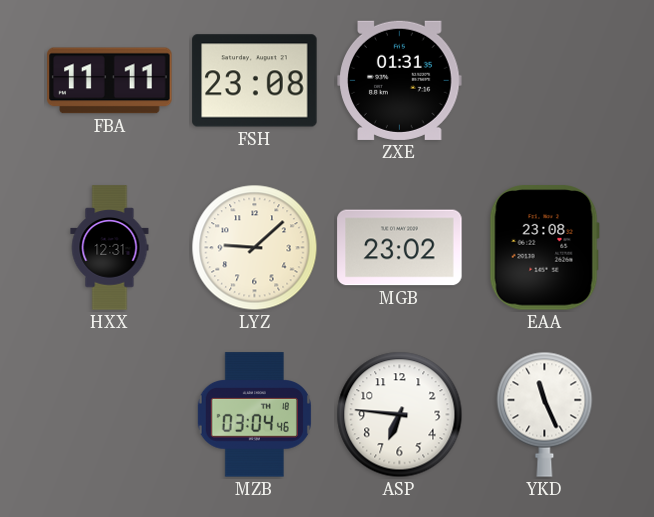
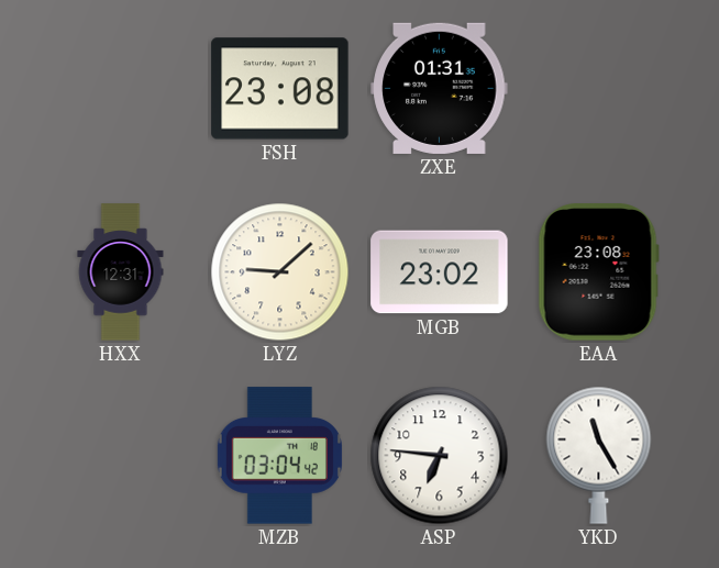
FBA: 11:11 -> none
MZB: 03:04:46 -> 03:04:42
YKD: 11:26 -> 11:25
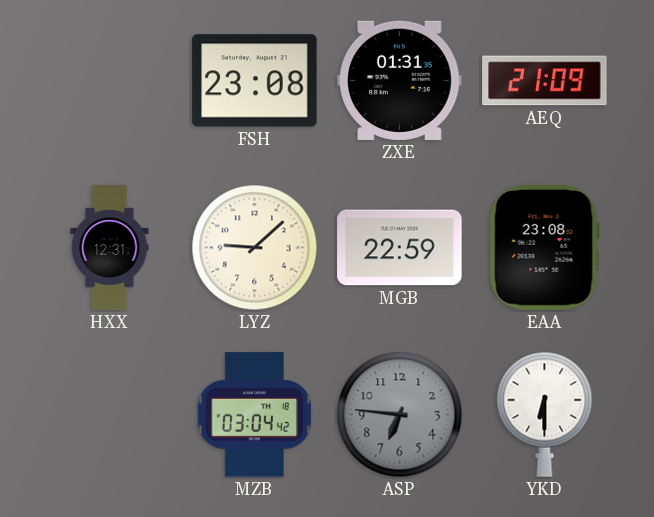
AEQ: none -> 21:09
MGB: 23:02 -> 22:59
ASP dial: white -> grey
YKD: 11:25 -> 6:30
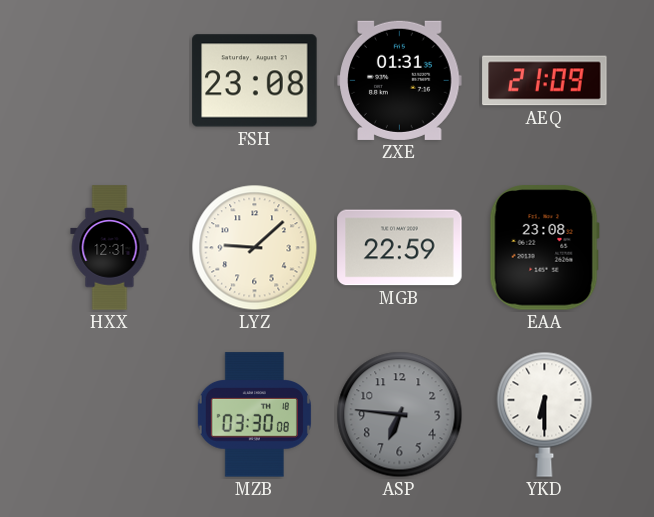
MZB: 03:04 -> 03:30
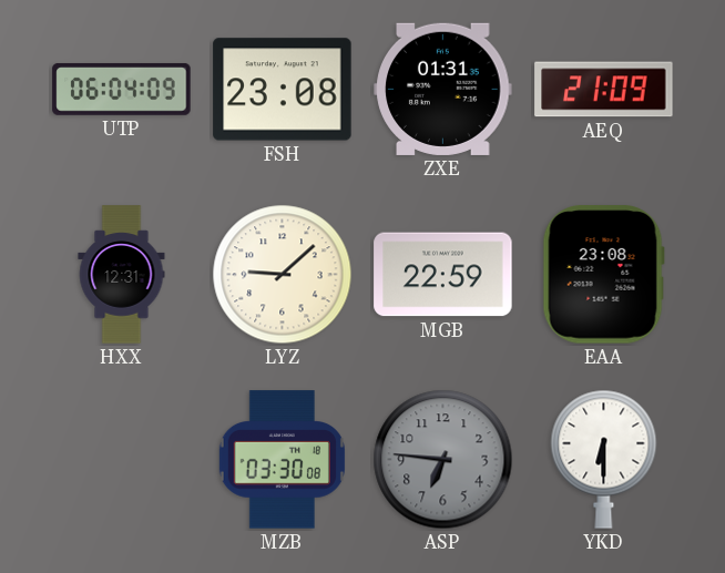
UTP: none -> 06:04
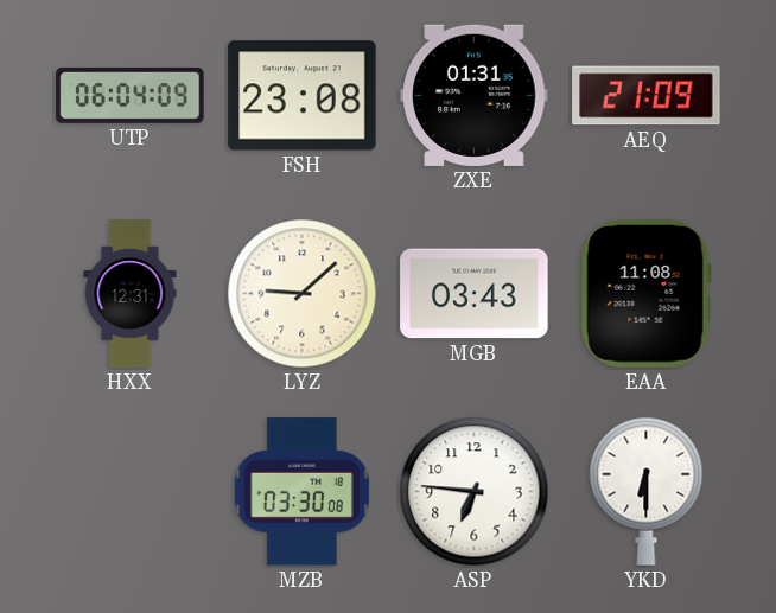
MGB: 22:59 -> 03:43
EAA: 23:08 -> 11:08
ASP dial: grey -> white
